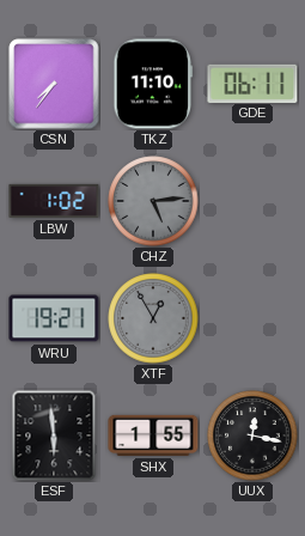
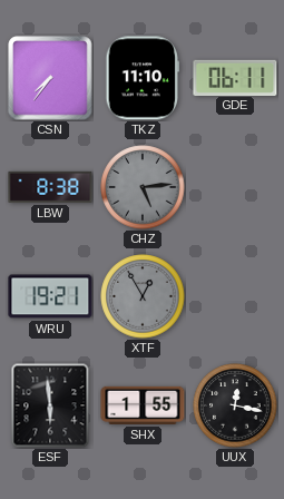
LBW: 1:02 -> 8:38
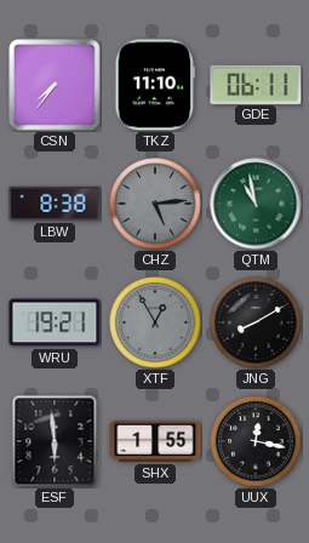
QTM: none -> 10:58
JNG: none -> 8:10
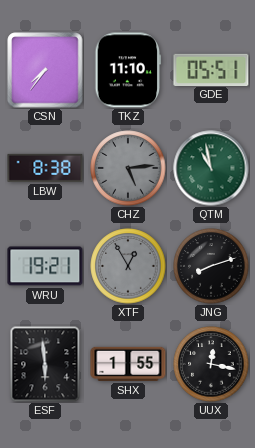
GDE: 06:11 -> 05:51
JNG: 8:10 -> 8:12
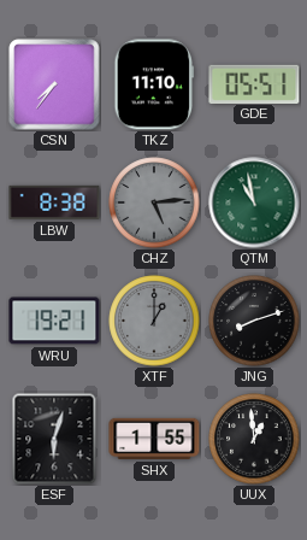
XTF: 12:55 -> 1:00
ESF: 5:59 -> 6:03
UUX: 12:17 -> 12:59
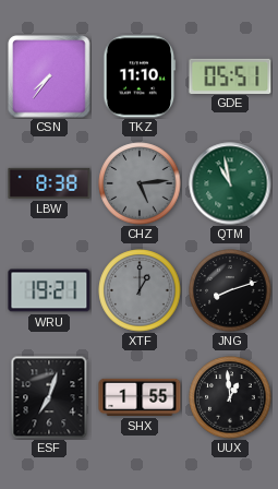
ESF: 6:03 -> 7:03
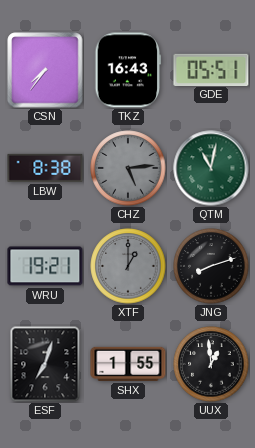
TKZ: 11:10 -> 16:43
QTM: 10:58 -> 11:02
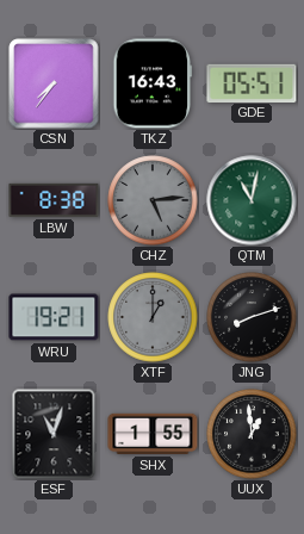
ESF: 7:03 -> 11:03
